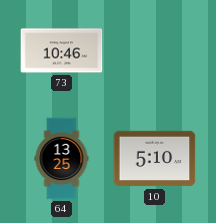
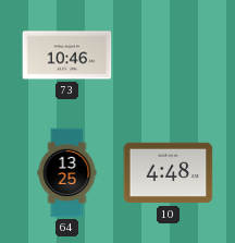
10: 5:10 -> 4:48
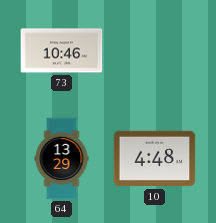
64: 13:25 -> 13:29
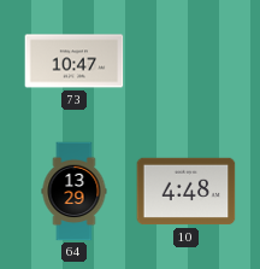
73: 10:46 -> 10:47
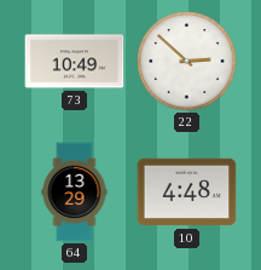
73: 10:47 -> 10:49
22: none -> 2:52
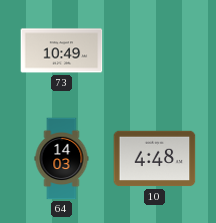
22: 2:52 -> none
64: 13:29 -> 14:03
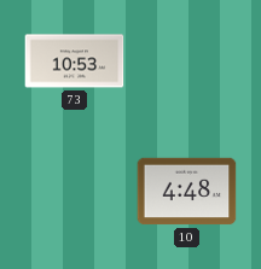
73: 10:49 -> 10:53
64: 14:03 -> none
